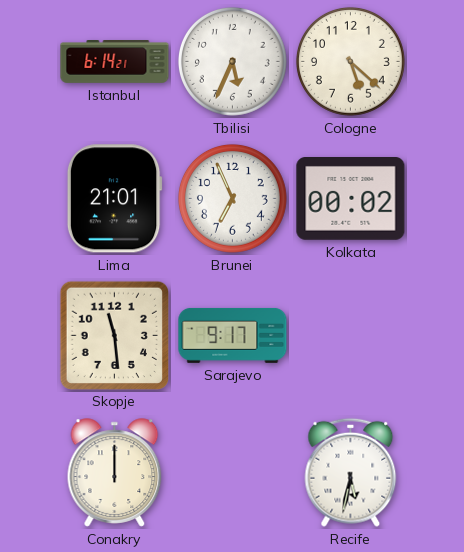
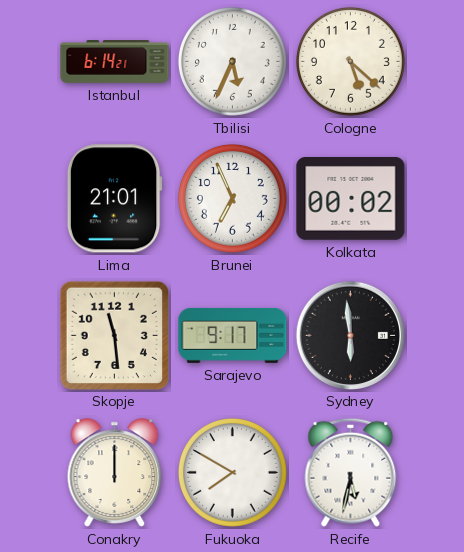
Sydney: none -> 5:59
Fukuoka: none -> 7:50
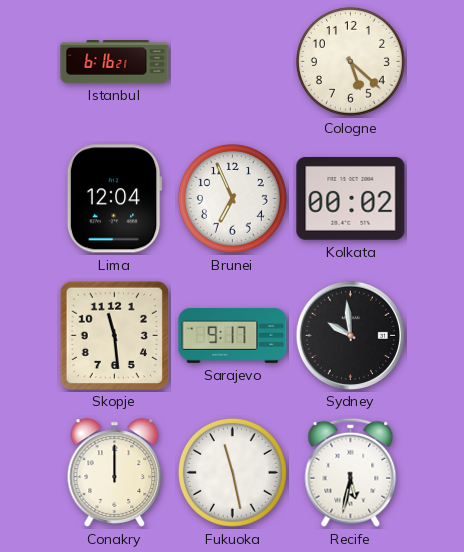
Istanbul: 6:14 -> 6:16
Tbilisi: 5:34 -> none
Lima: 21:01 -> 12:04
Sydney: 5:59 -> 9:59
Fukuoka: 7:50 -> 11:28
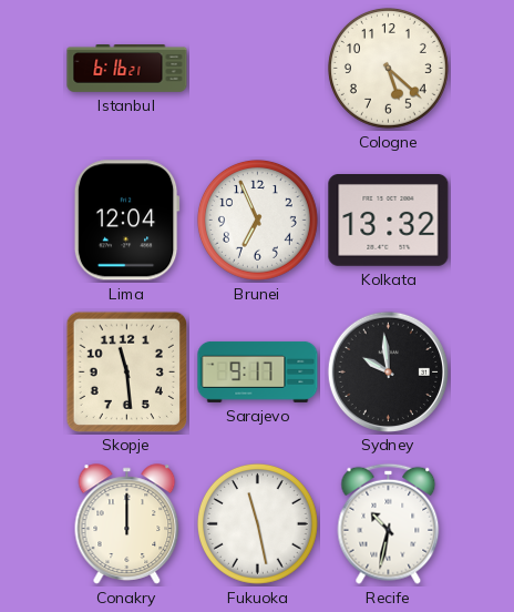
Kolkata: 00:02 -> 13:32
Recife: 5:32 -> 10:32
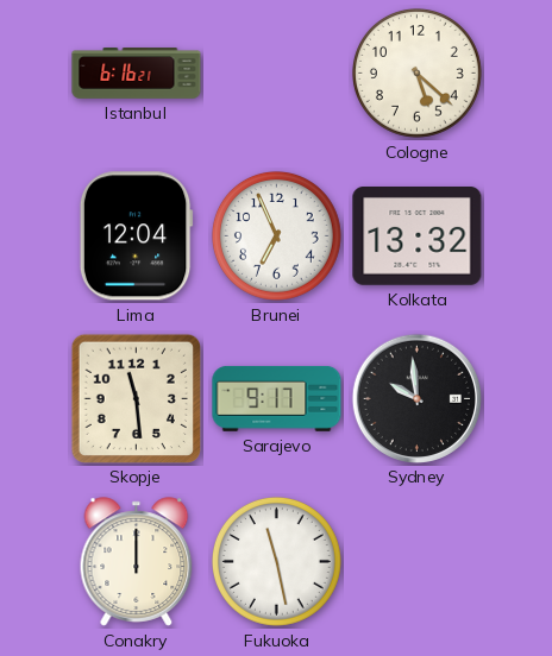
Recife: 10:32 -> none
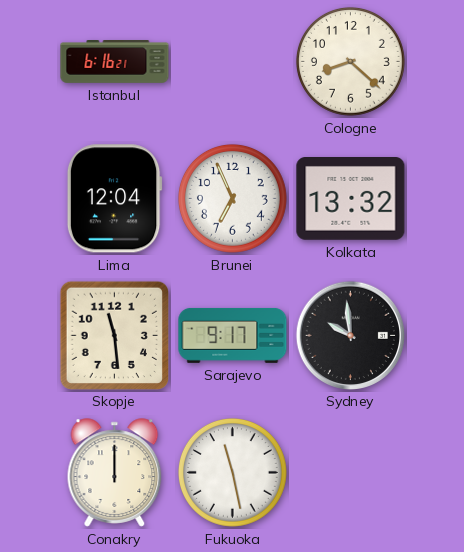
Cologne: 5:22 -> 8:22
